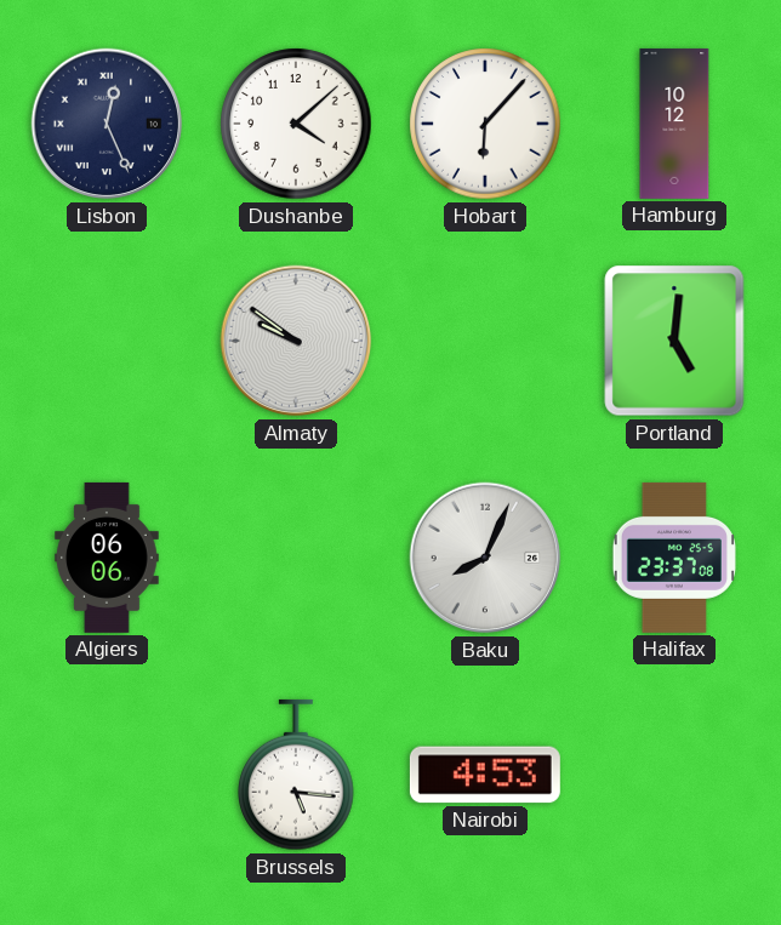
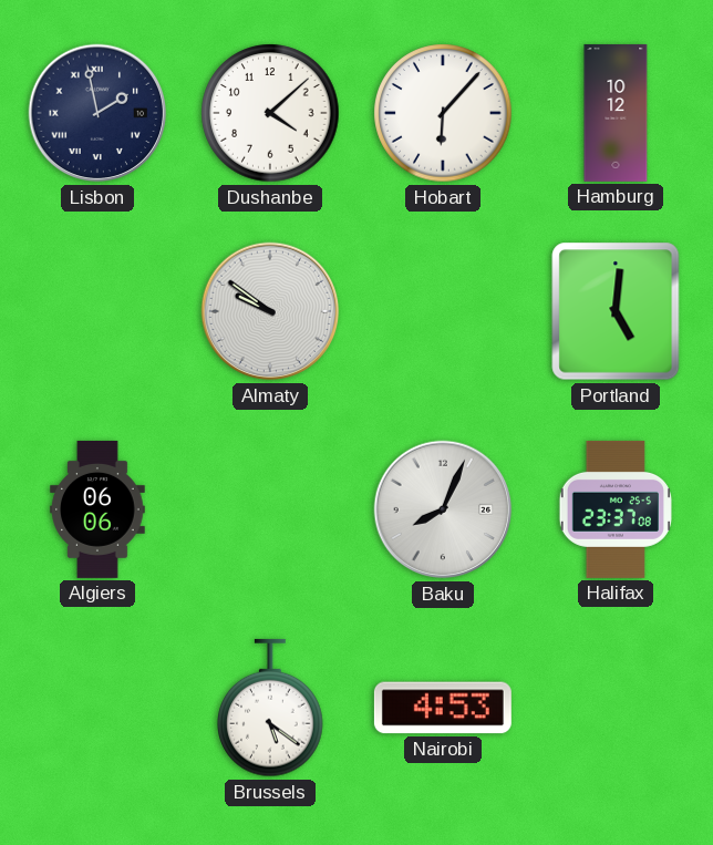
Lisbon: 12:26 -> 1:58
Brussels: 5:16 -> 5:21
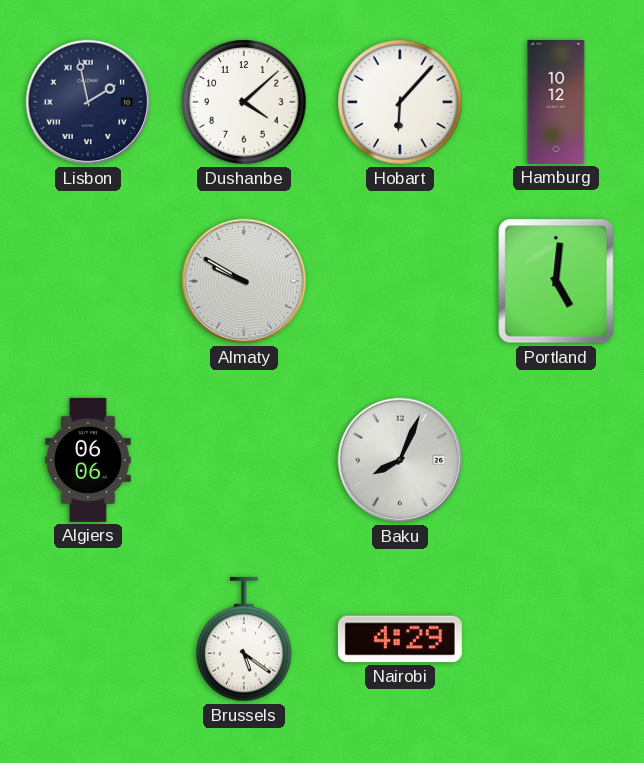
Almaty: 9:51 -> 9:50
Halifax: 23:37 -> none
Nairobi: 4:53 -> 4:29
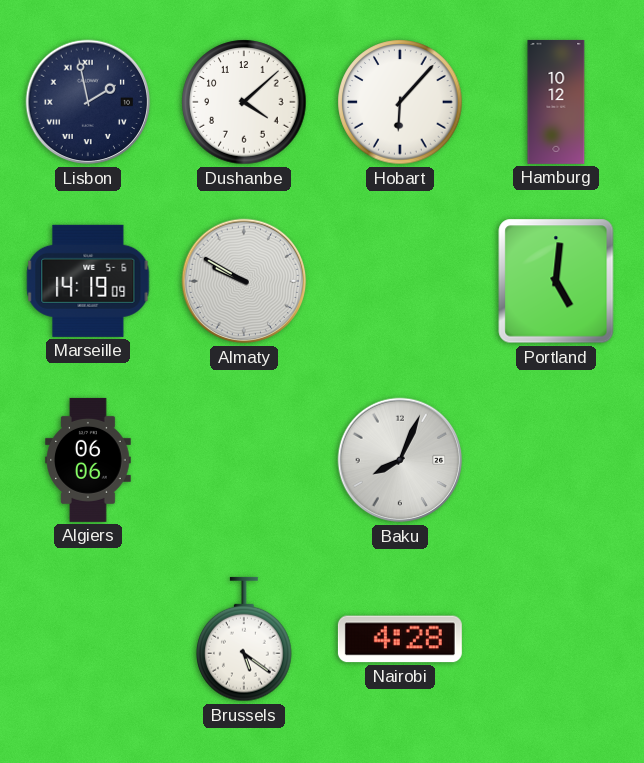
Marseille: none -> 14:19
Nairobi: 4:29 -> 4:28
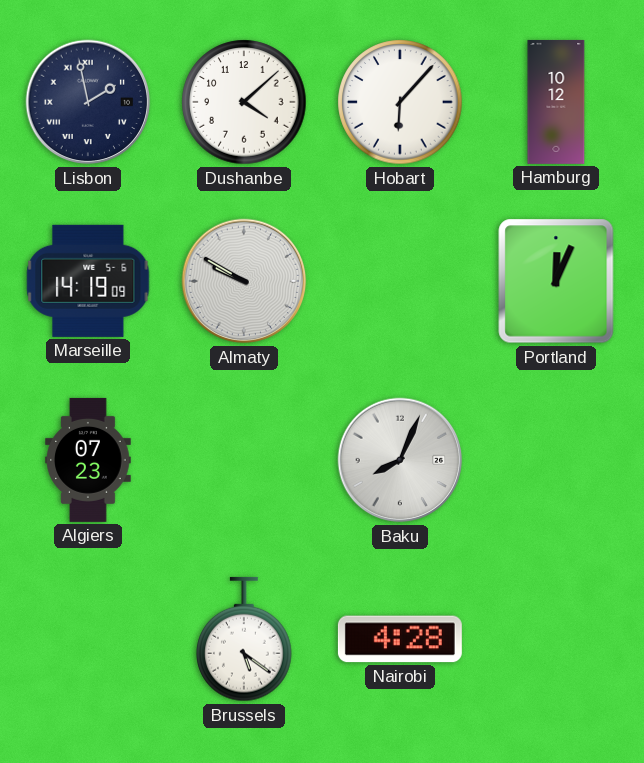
Portland: 5:01 -> 12:04
Algiers: 06:06 -> 07:23
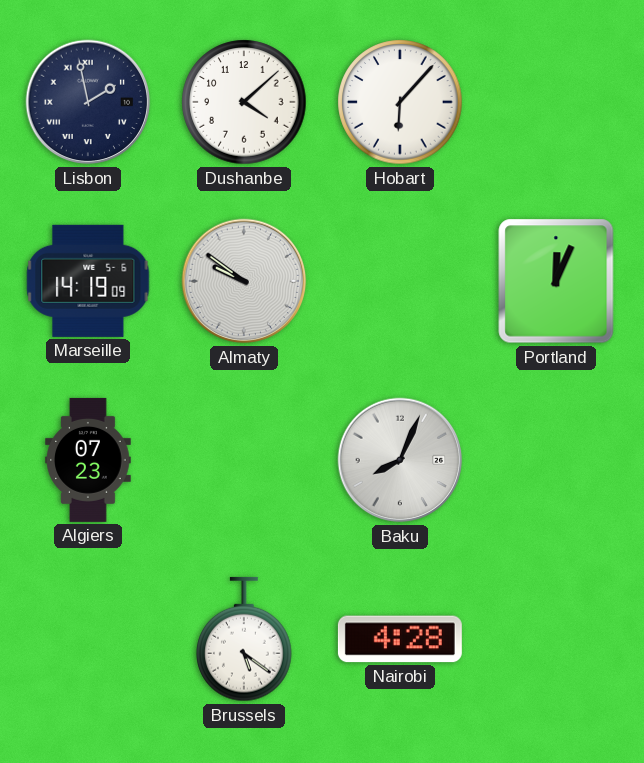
Hamburg: 10:12 -> none
Almaty: 9:50 -> 9:51
